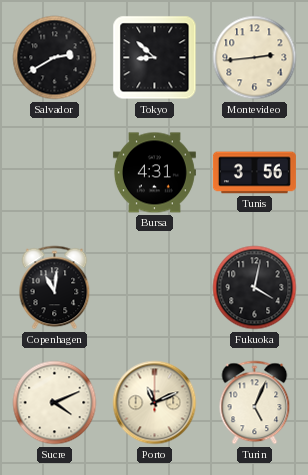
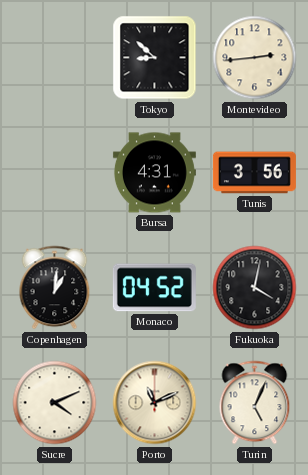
Salvador: 2:40 -> none
Copenhagen: 11:01 -> 1:01
Monaco: none -> 04:52
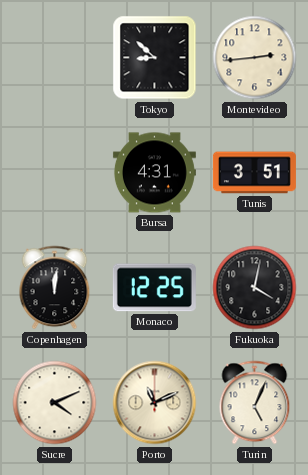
Tunis: 3:56 -> 3:51
Copenhagen: 1:01 -> 12:01
Monaco: 04:52 -> 12:25
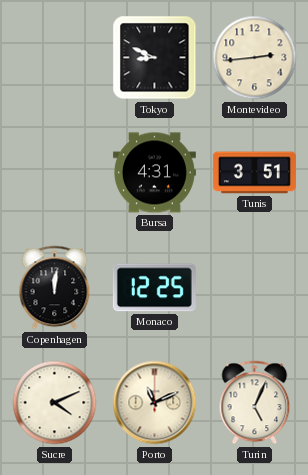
Tokyo: 8:52 -> 8:49
Fukuoka: 4:02 -> none
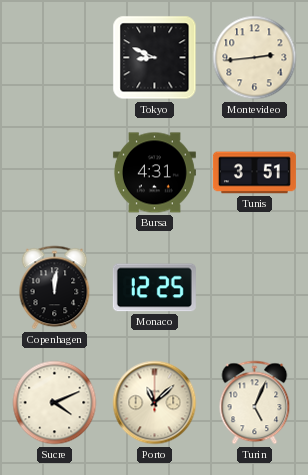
Porto: 11:11 -> 11:08
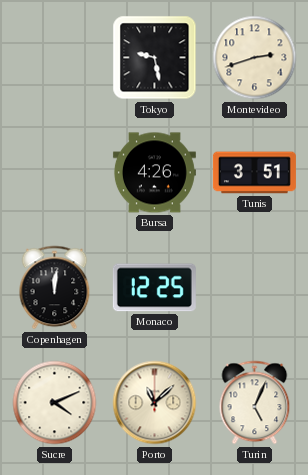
Tokyo: 8:49 -> 9:28
Montevideo: 2:44 -> 2:42
Bursa: 4:31 -> 4:26
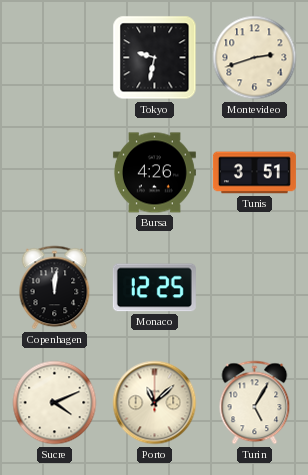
Tokyo: 9:28 -> 9:32
Turin: 5:04 -> 5:05
